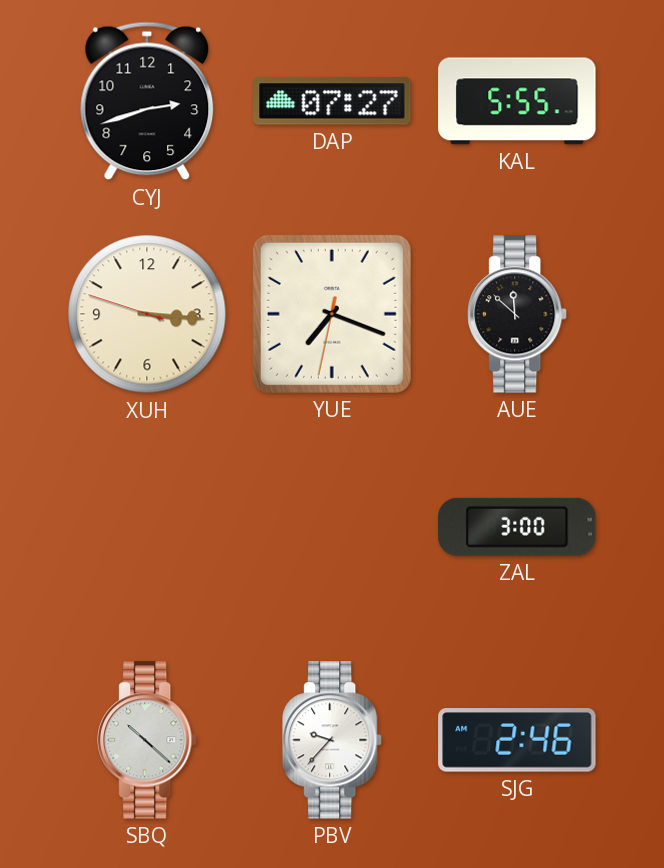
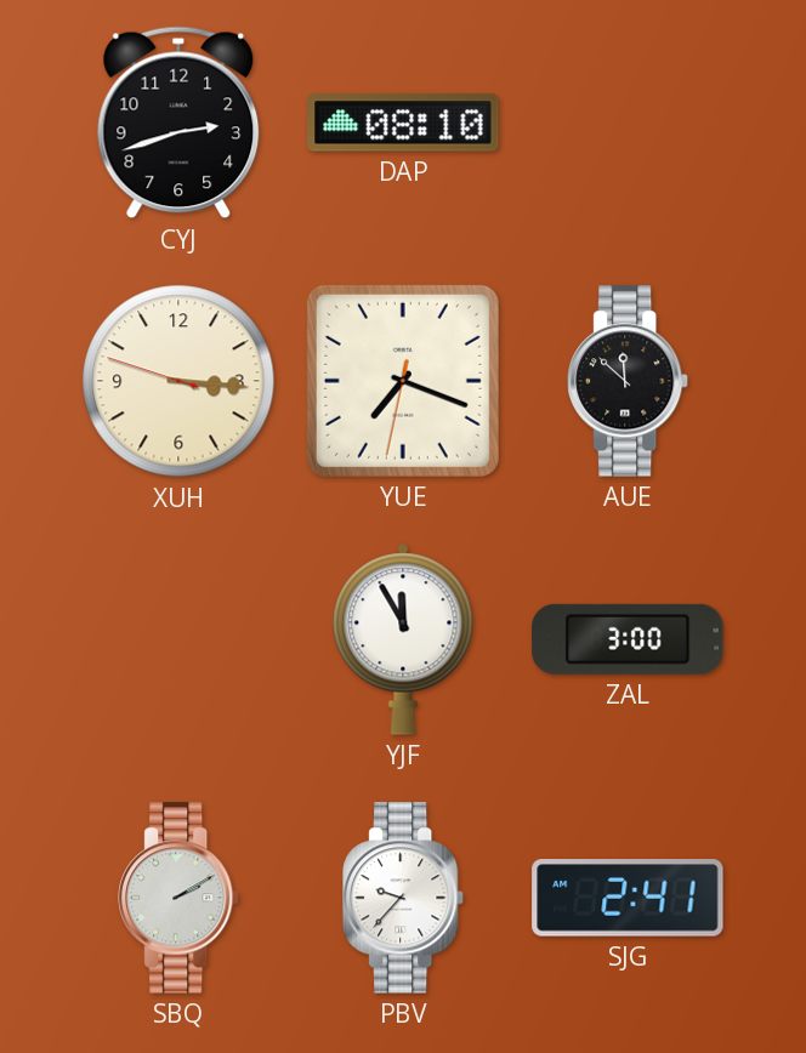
DAP: 07:27 -> 08:10
KAL: 5:55 -> none
YJF: none -> 11:55
SBQ: 10:22 -> 2:10
SJG: 2:46 -> 2:41
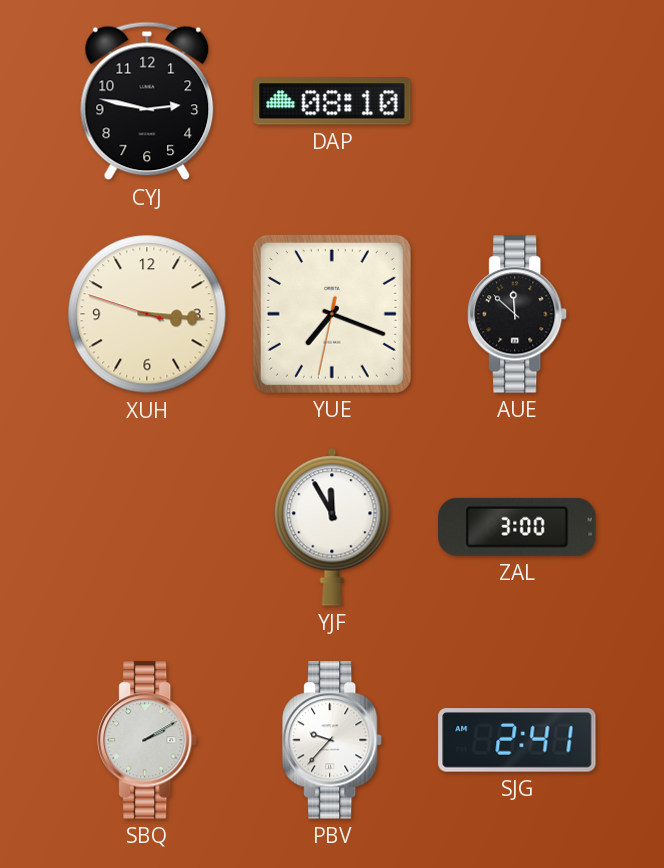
CYJ: 2:42 -> 2:47
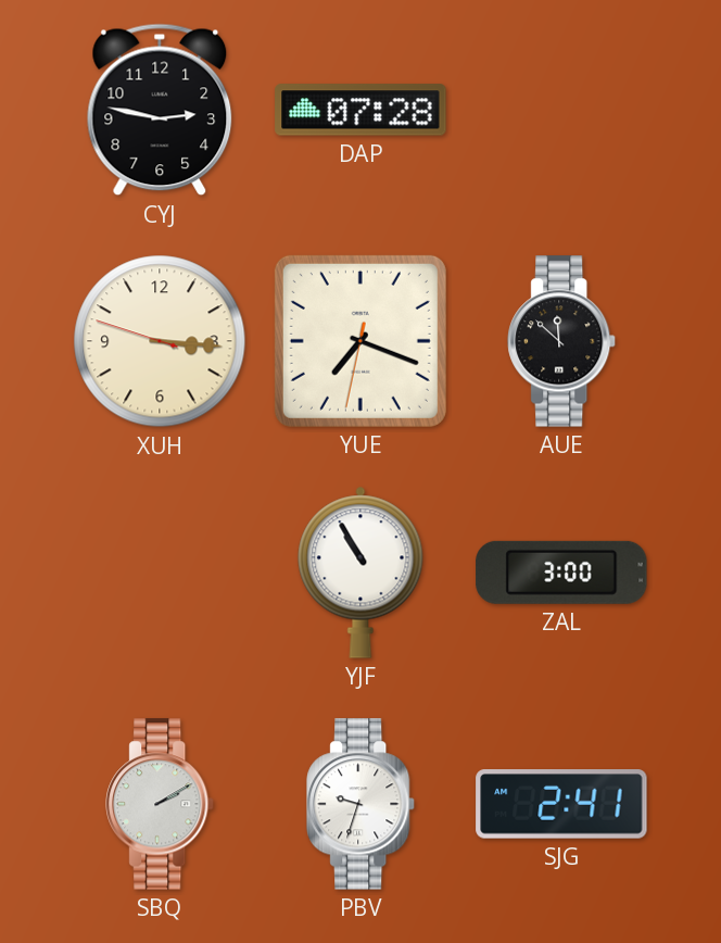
DAP: 08:10 -> 07:28
YJF: 11:55 -> 10:55
PBV: 9:37 -> 9:33
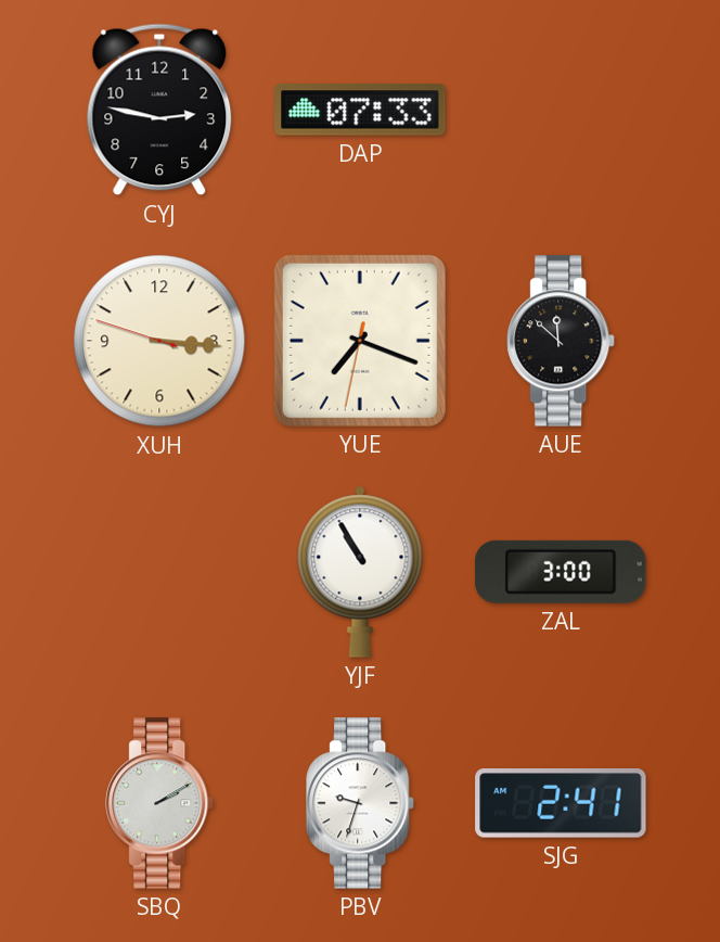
DAP: 07:28 -> 07:33
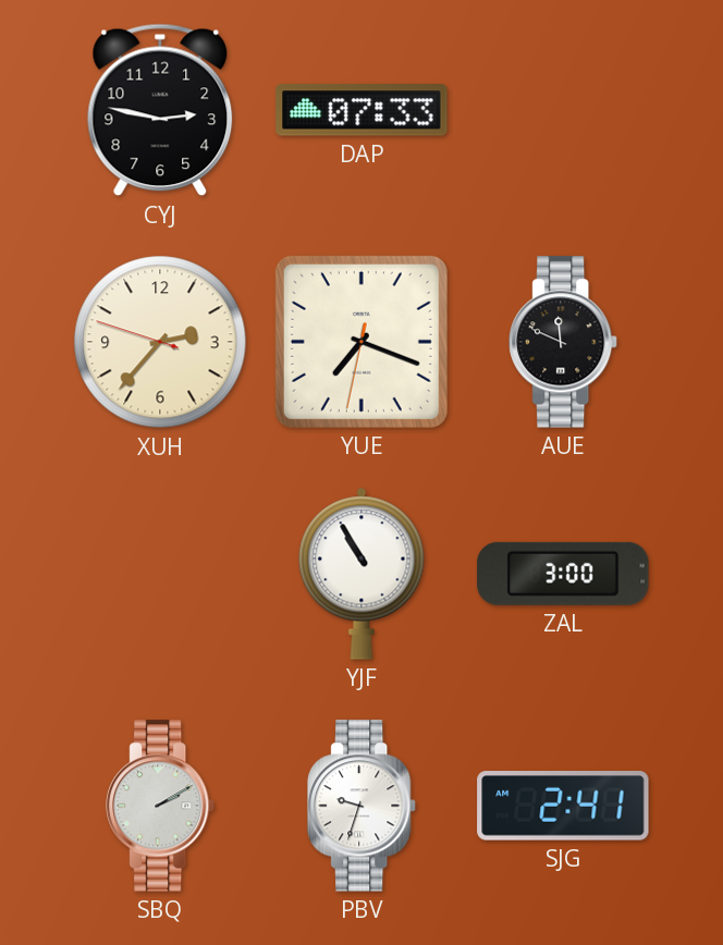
XUH: 3:15 -> 2:36
AUE: 11:52 -> 11:49
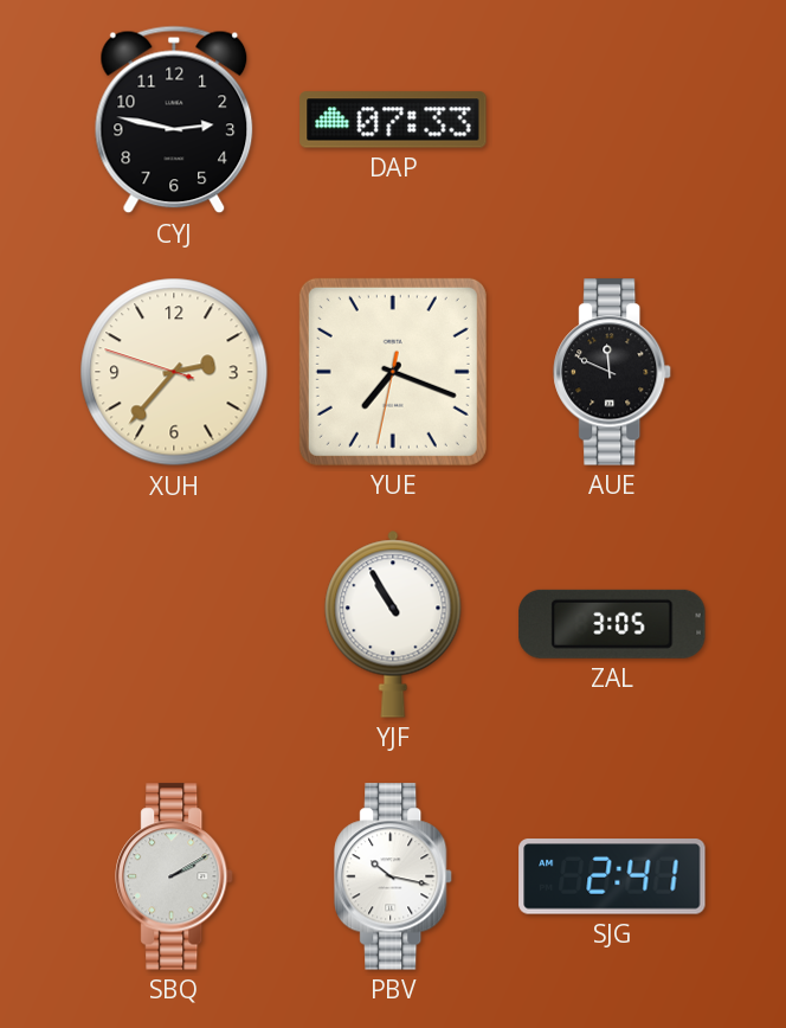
ZAL: 3:00 -> 3:05
PBV: 9:33 -> 10:17
